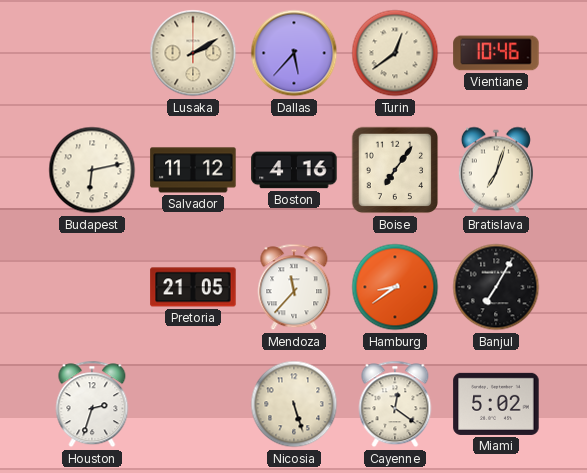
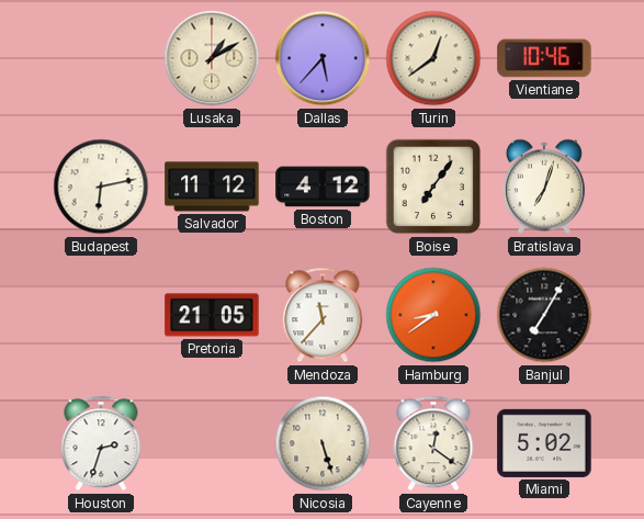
Lusaka: 2:10 -> 1:10
Boston: 4:16 -> 4:12
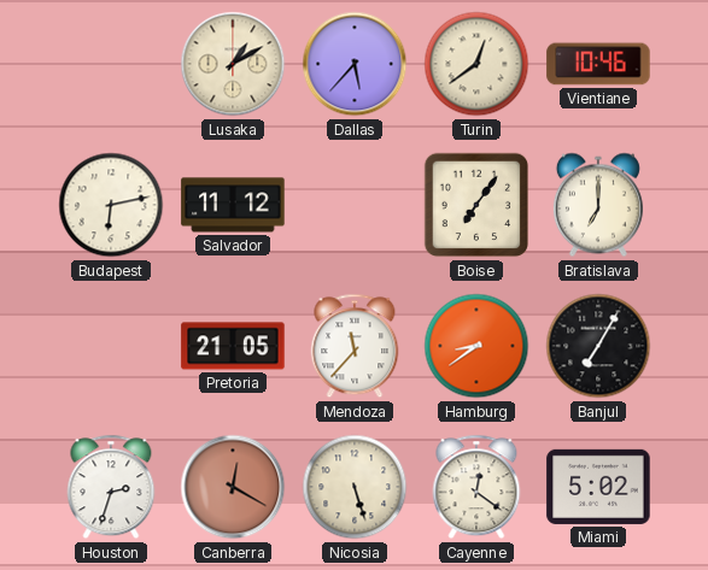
Boston: 4:12 -> none
Bratislava: 7:03 -> 7:00
Canberra: none -> 12:20
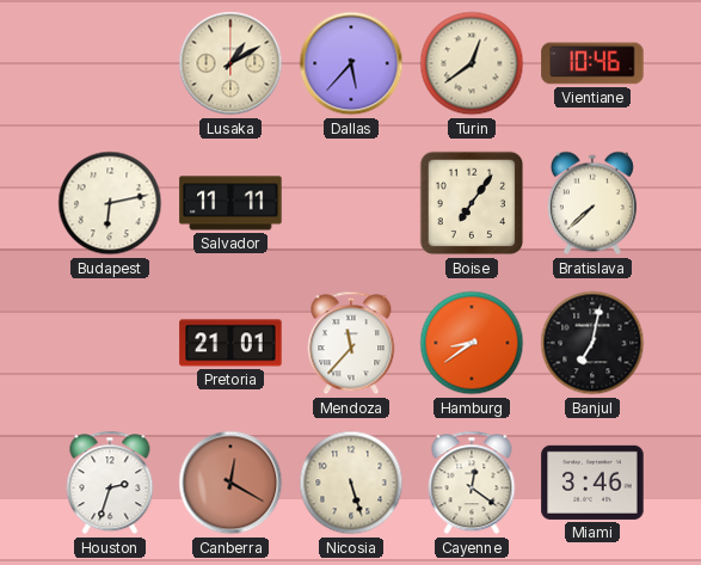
Salvador: 11:12 -> 11:11
Bratislava: 7:00 -> 7:38
Pretoria: 21:05 -> 21:01
Banjul: 7:05 -> 7:02
Miami: 5:02 -> 3:46
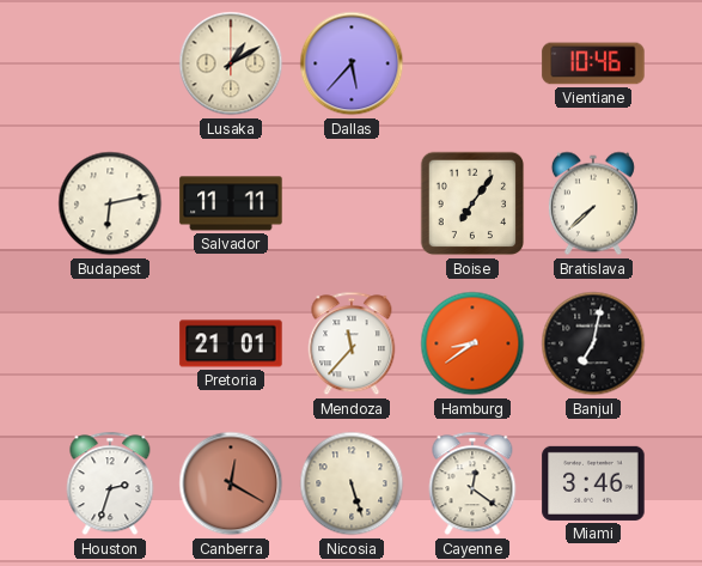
Turin: 12:39 -> none
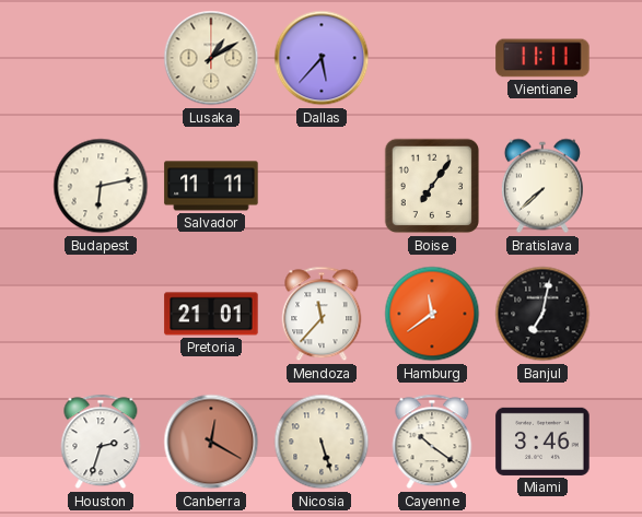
Vientiane: 10:46 -> 11:11
Hamburg: 8:39 -> 11:39
Cayenne: 12:21 -> 10:21
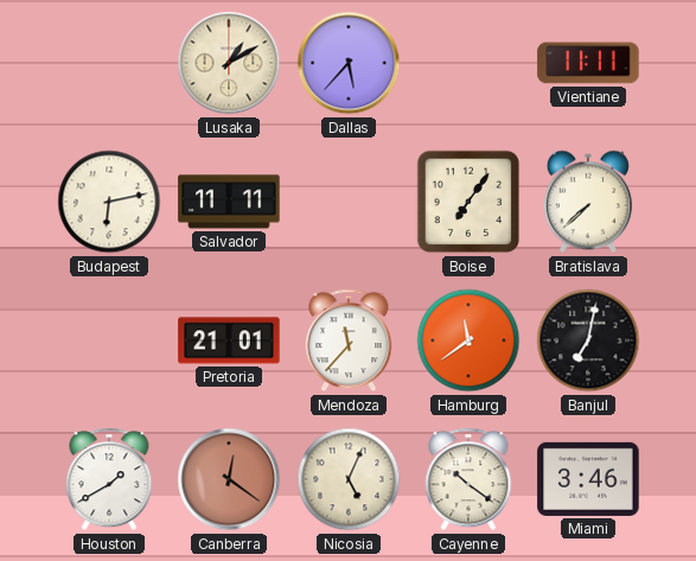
Houston: 2:33 -> 1:40
Canberra: 12:20 -> 12:21
Nicosia: 5:27 -> 5:04
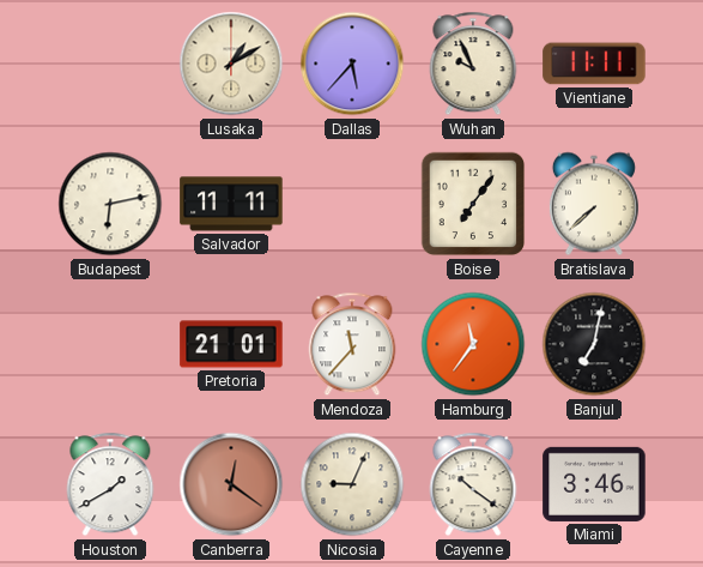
Wuhan: none -> 9:56
Hamburg: 11:39 -> 11:36
Nicosia: 5:04 -> 9:04
